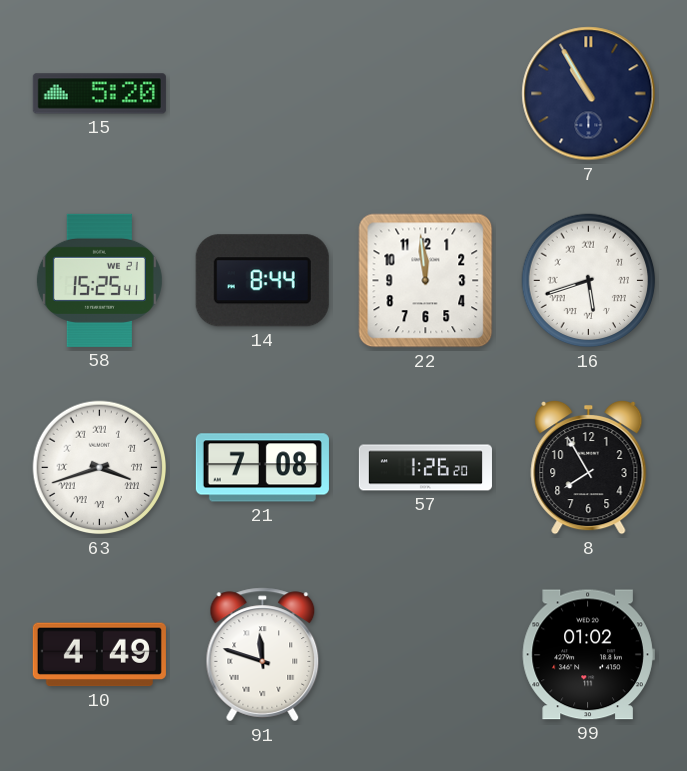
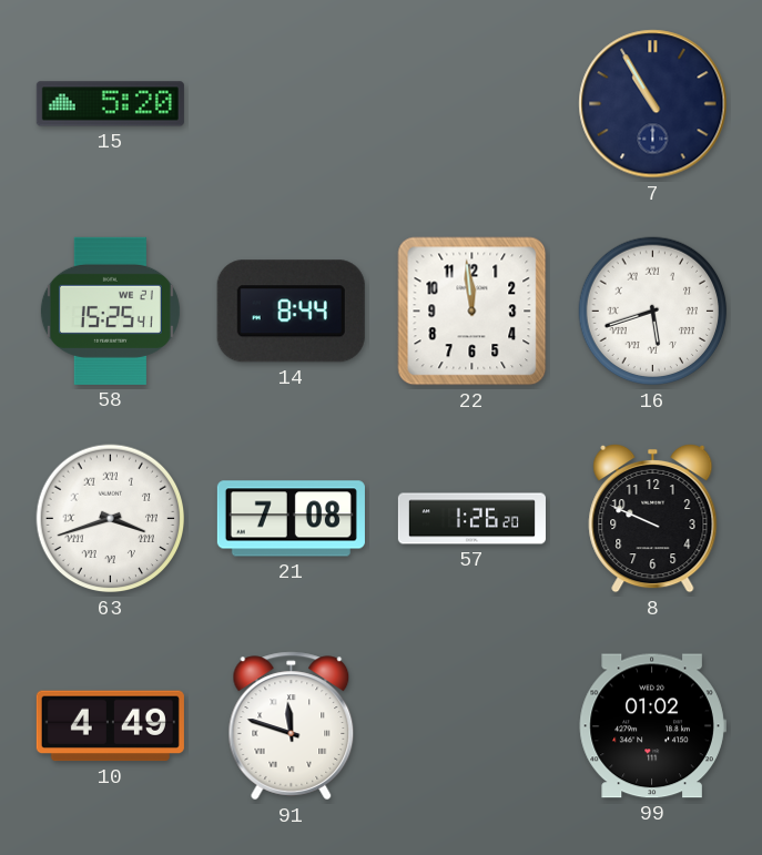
8: 7:55 -> 9:49
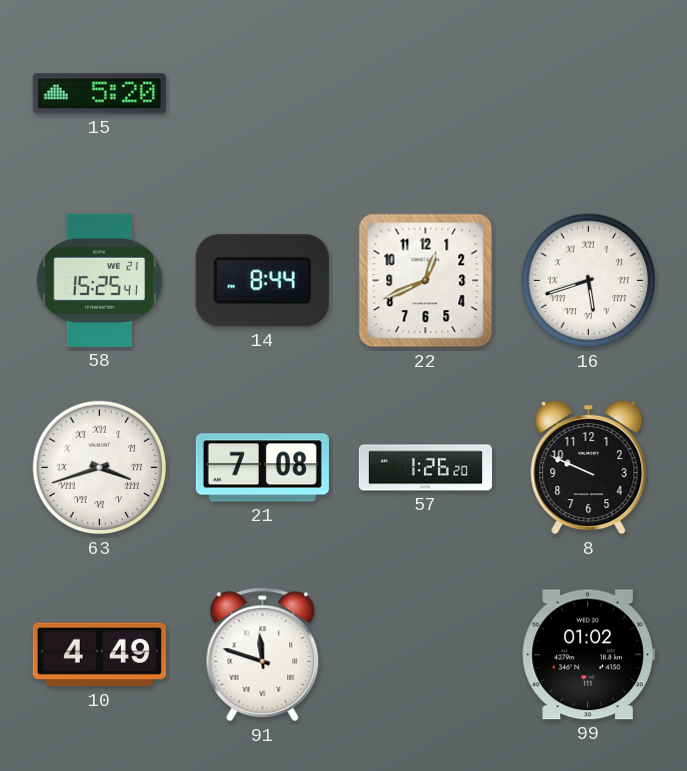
7: 10:55 -> none
22: 11:59 -> 12:41
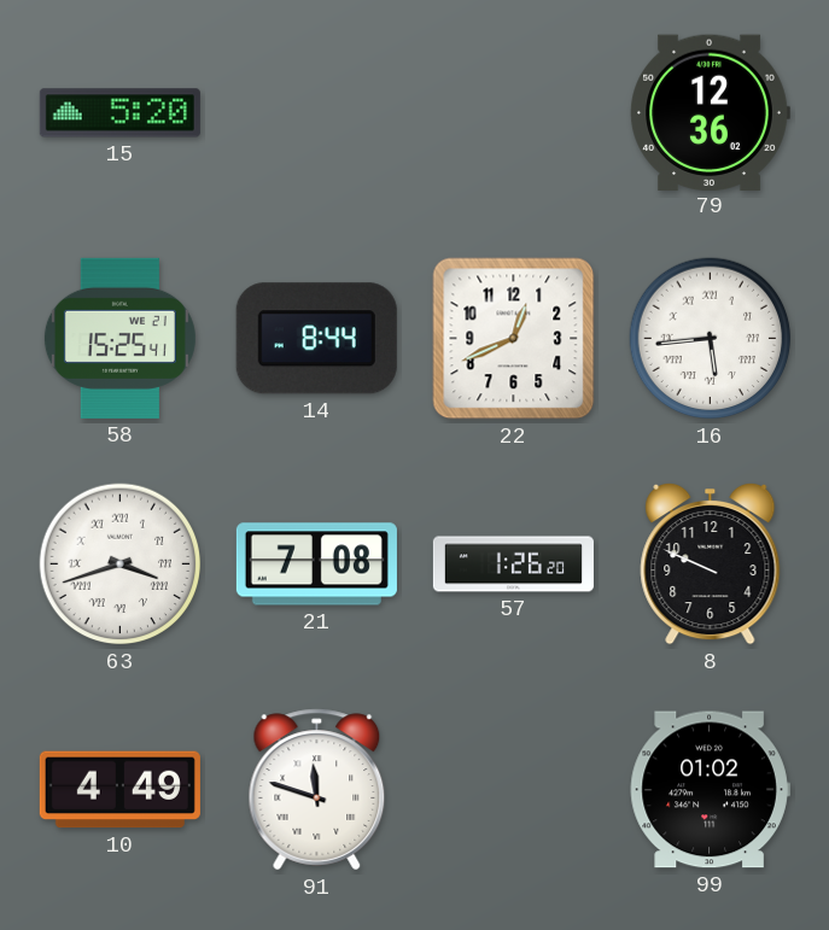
79: none -> 12:36
16: 5:42 -> 5:44
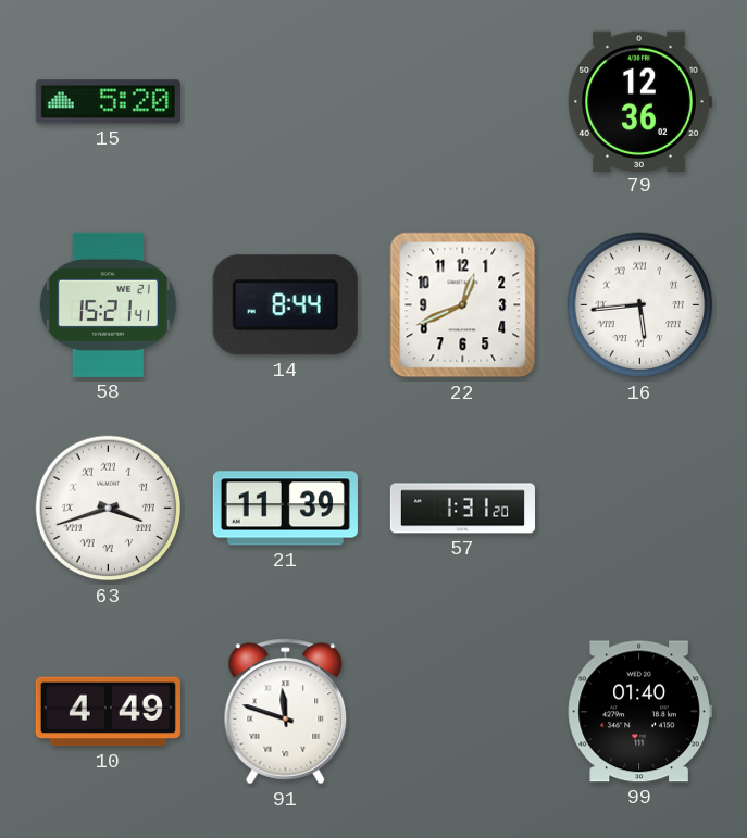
58: 15:25 -> 15:21
21: 7:08 -> 11:39
57: 1:26 -> 1:31
8: 9:49 -> none
99: 01:02 -> 01:40
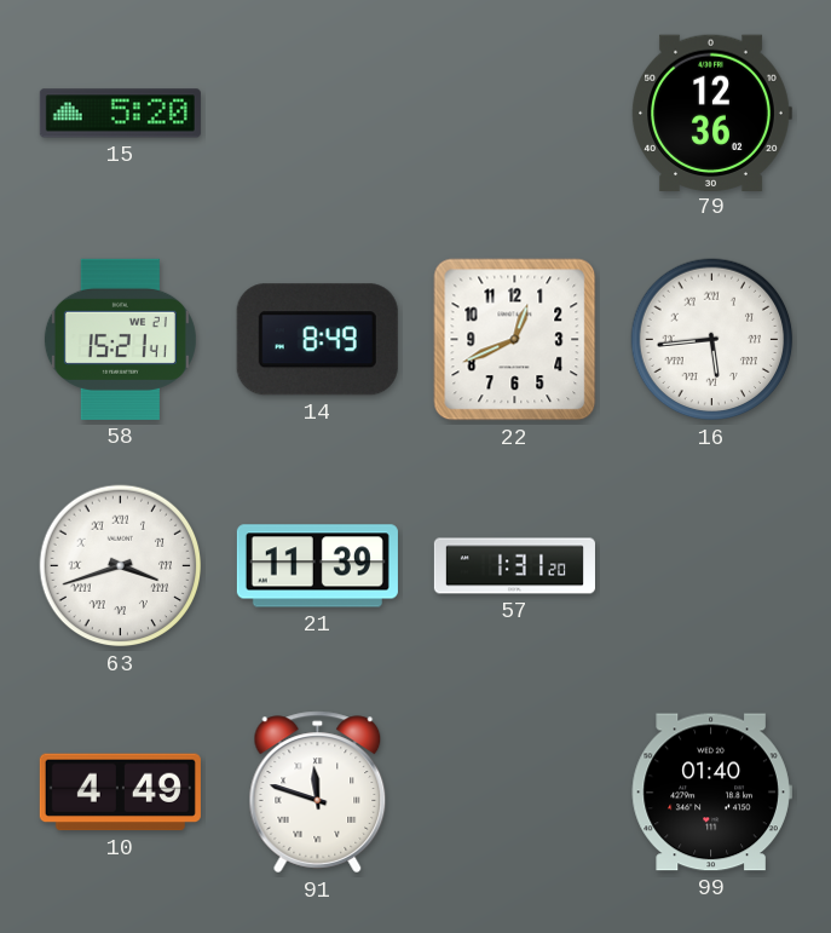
14: 8:44 -> 8:49
